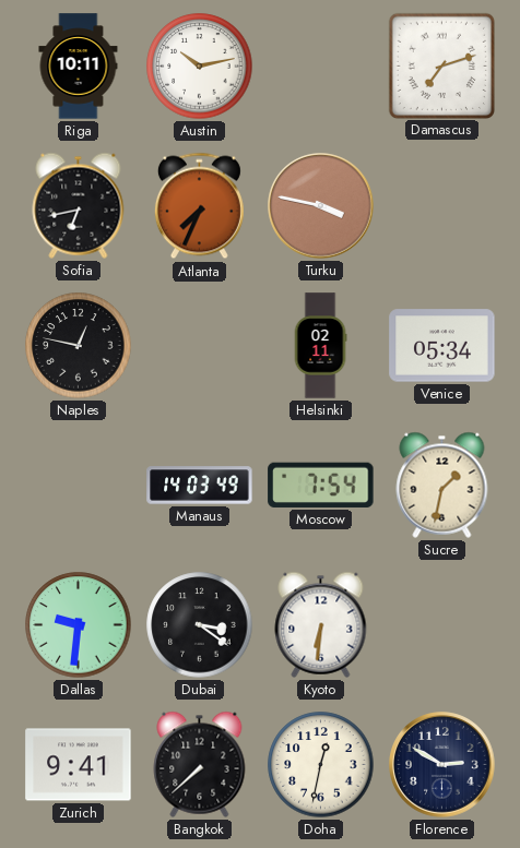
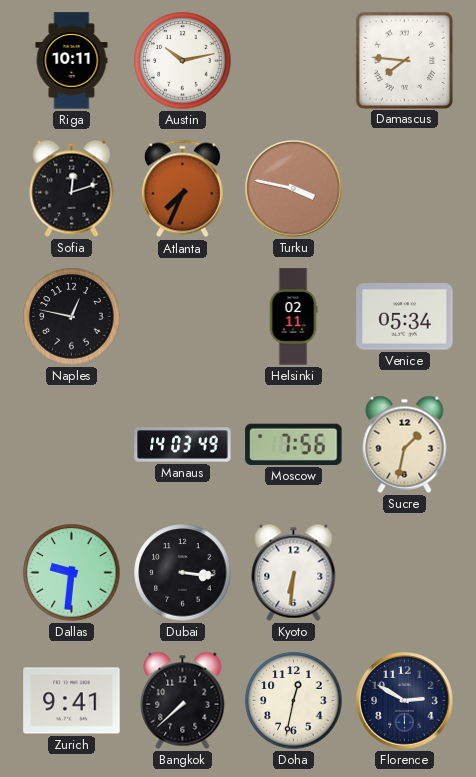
Damascus: 7:12 -> 7:46
Sofia: 6:43 -> 12:12
Moscow: 7:54 -> 7:56
Dubai: 3:21 -> 3:16
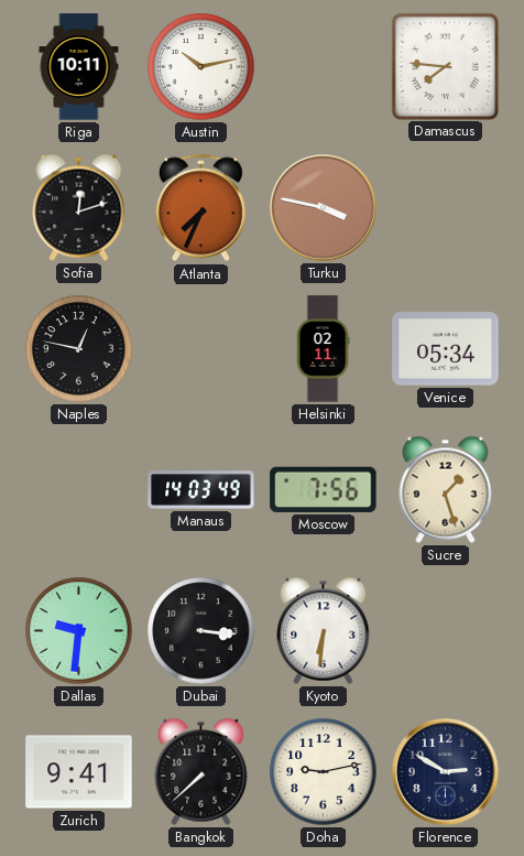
Sucre: 1:32 -> 1:27
Doha: 12:32 -> 9:13
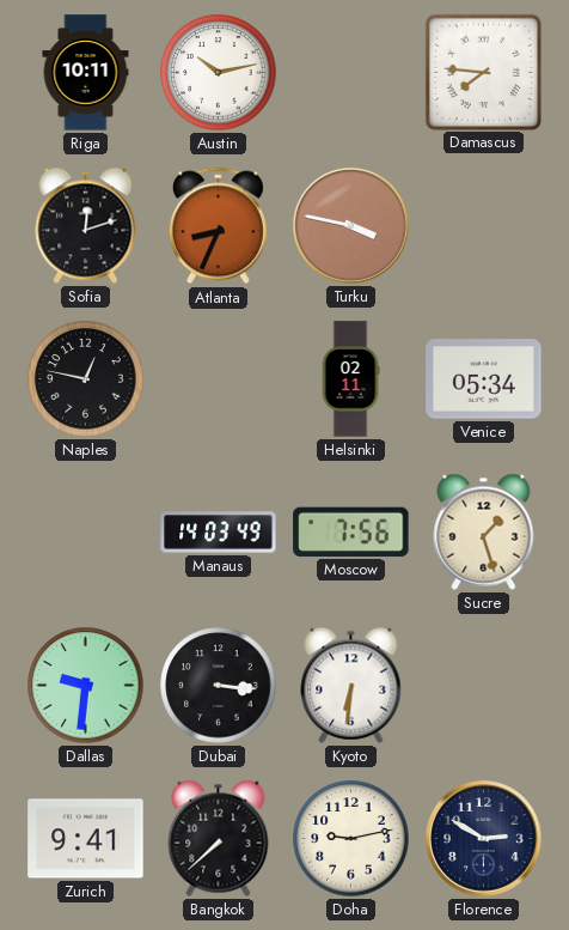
Atlanta: 7:34 -> 8:34
